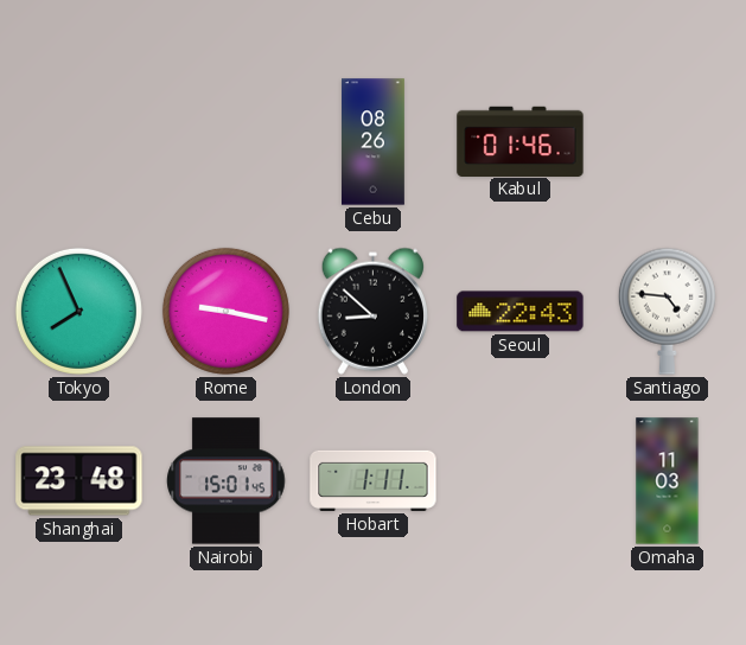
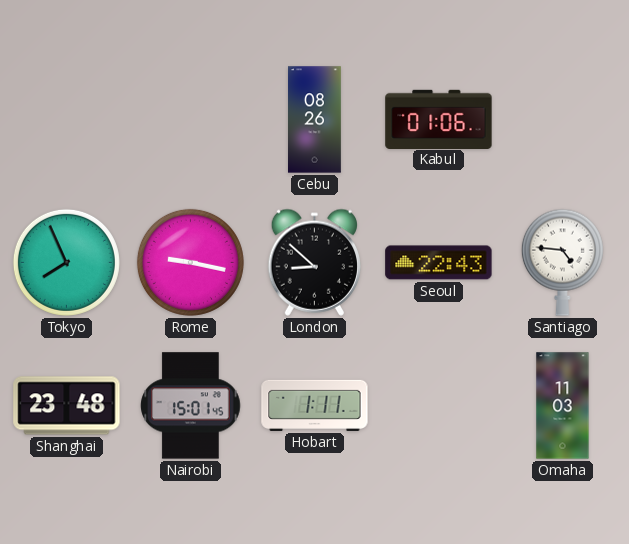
Kabul: 01:46 -> 01:06
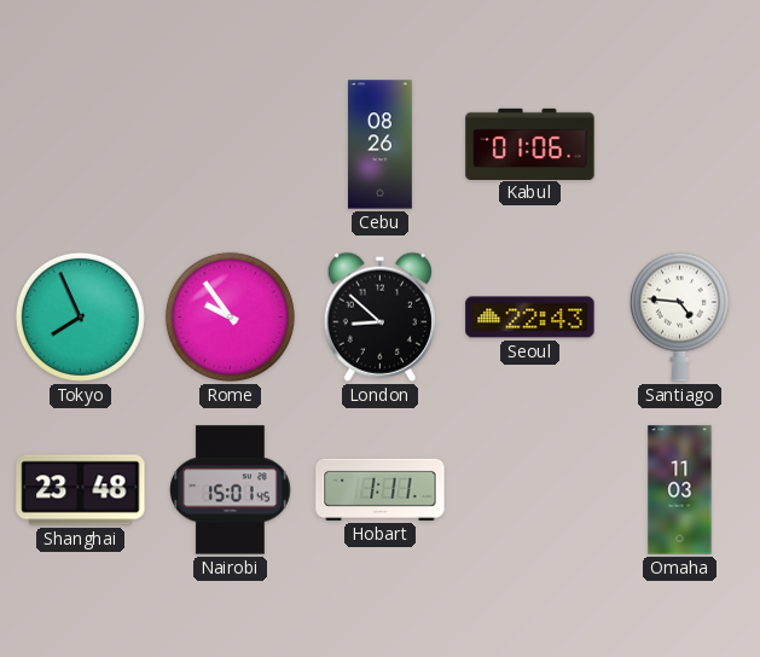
Rome: 9:17 -> 9:54
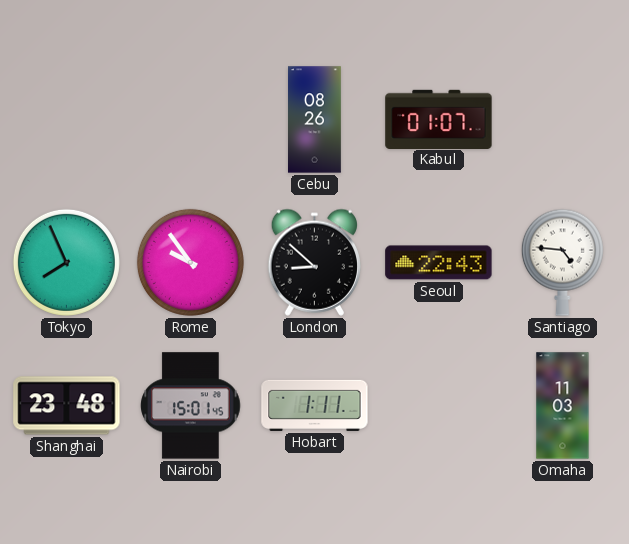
Kabul: 01:06 -> 01:07
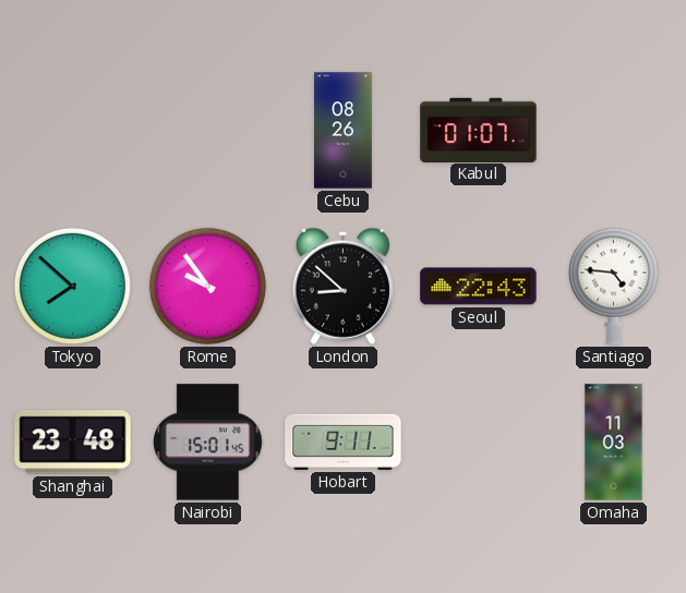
Tokyo: 7:56 -> 7:52
Hobart: 1:11 -> 9:11
